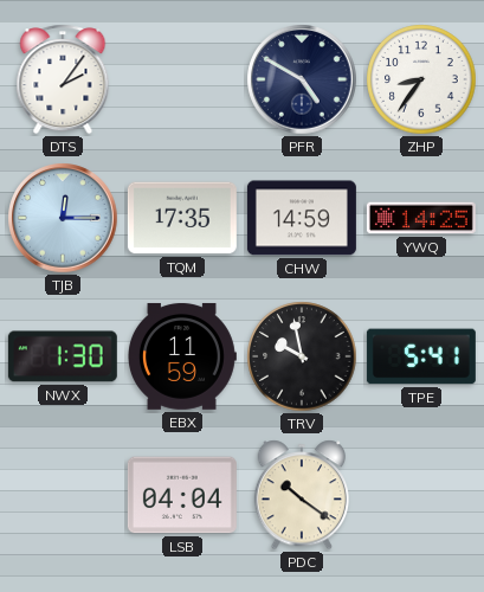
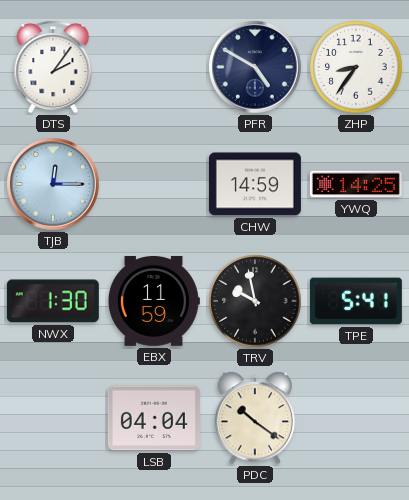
TQM: 17:35 -> none
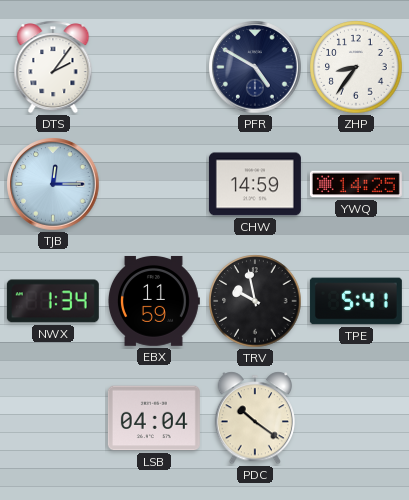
NWX: 1:30 -> 1:34
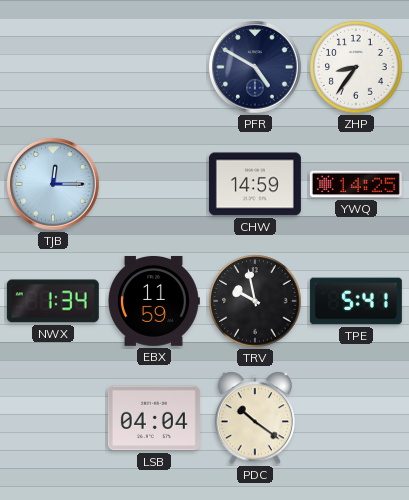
DTS: 2:06 -> none
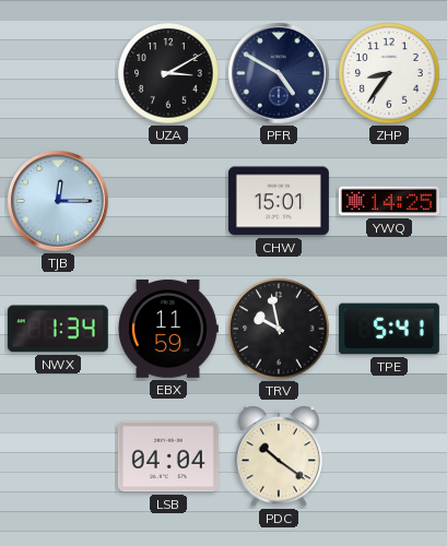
UZA: none -> 3:10
CHW: 14:59 -> 15:01
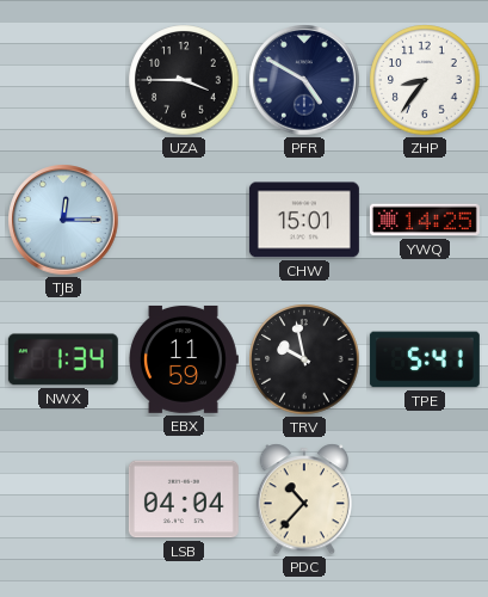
UZA: 3:10 -> 3:45
PDC: 10:21 -> 10:37
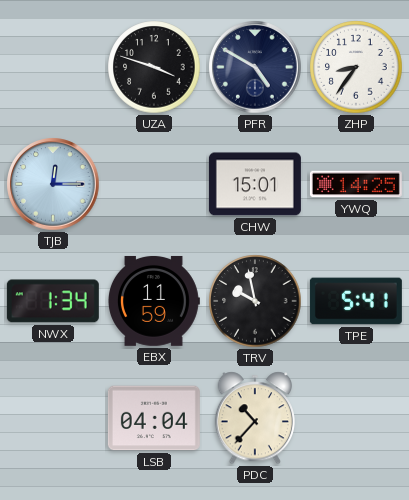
UZA: 3:45 -> 3:48
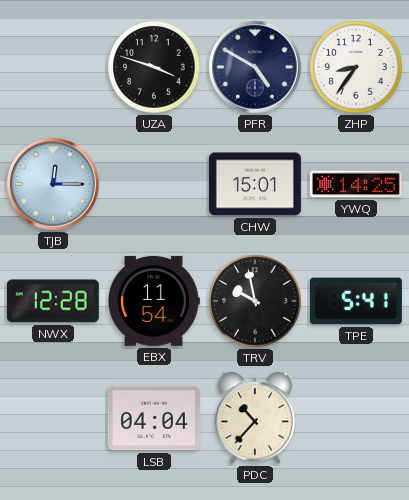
NWX: 1:34 -> 12:28
EBX: 11:59 -> 11:54
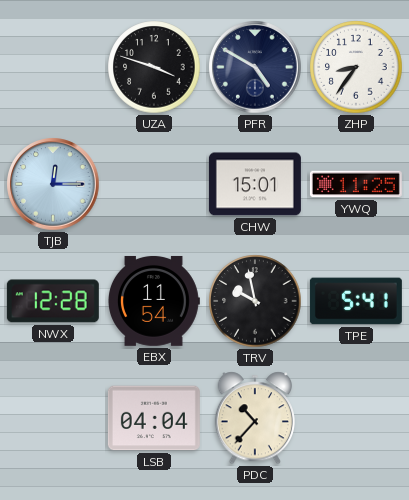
YWQ: 14:25 -> 11:25
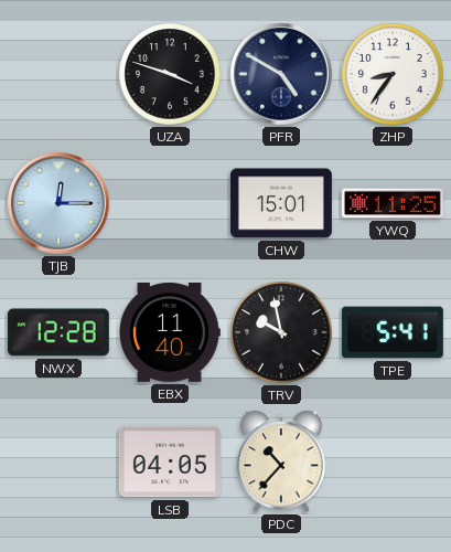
EBX: 11:54 -> 11:40
LSB: 04:04 -> 04:05
